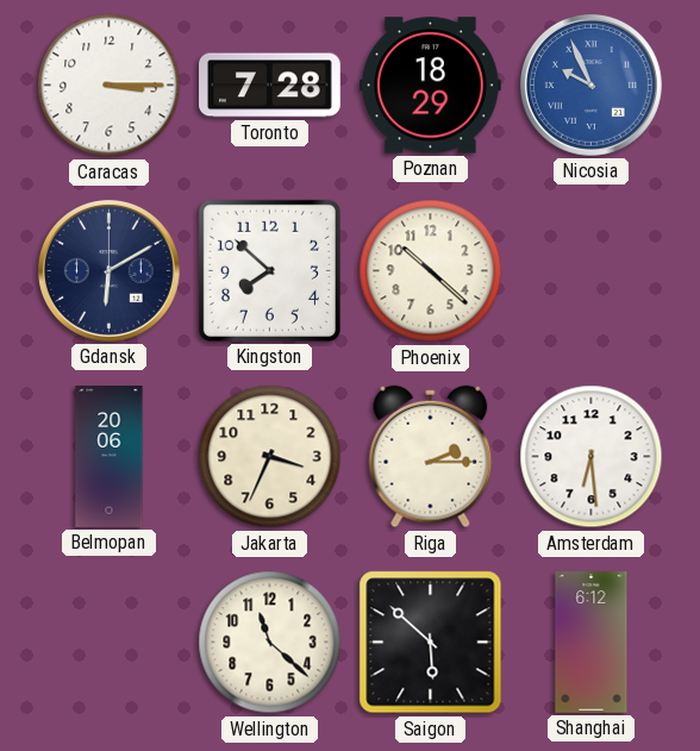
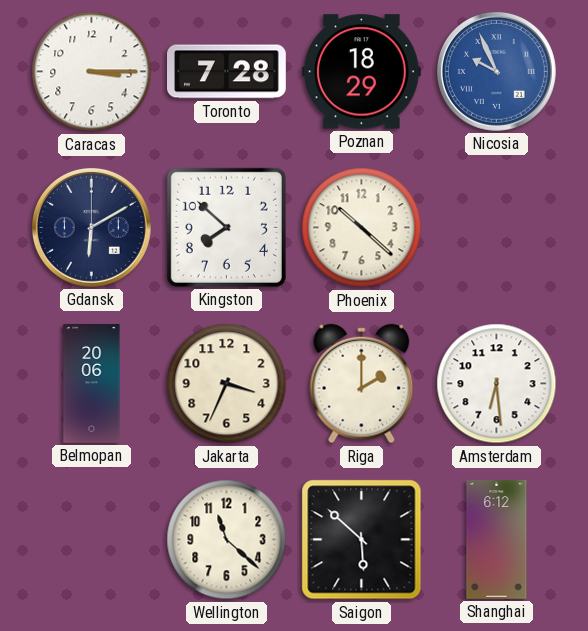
Riga: 2:15 -> 2:00
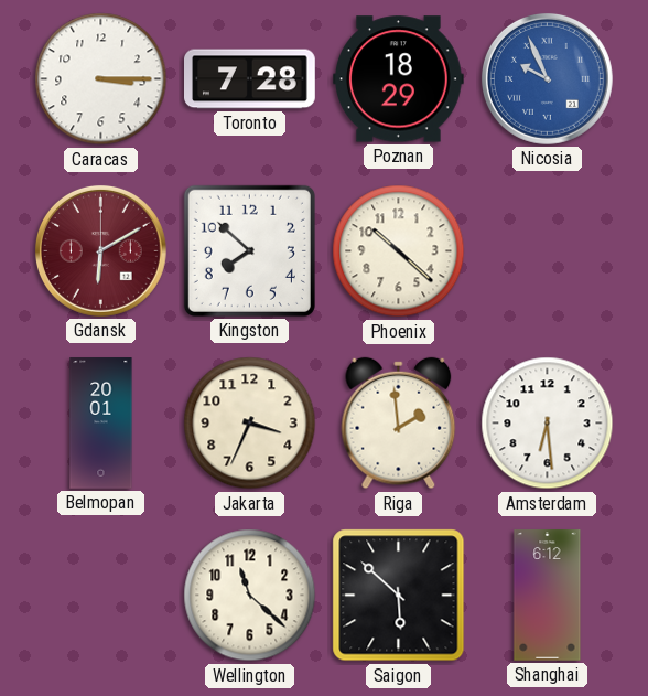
Gdansk dial: navy -> burgundy
Belmopan: 20:06 -> 20:01
Riga: 2:00 -> 1:59
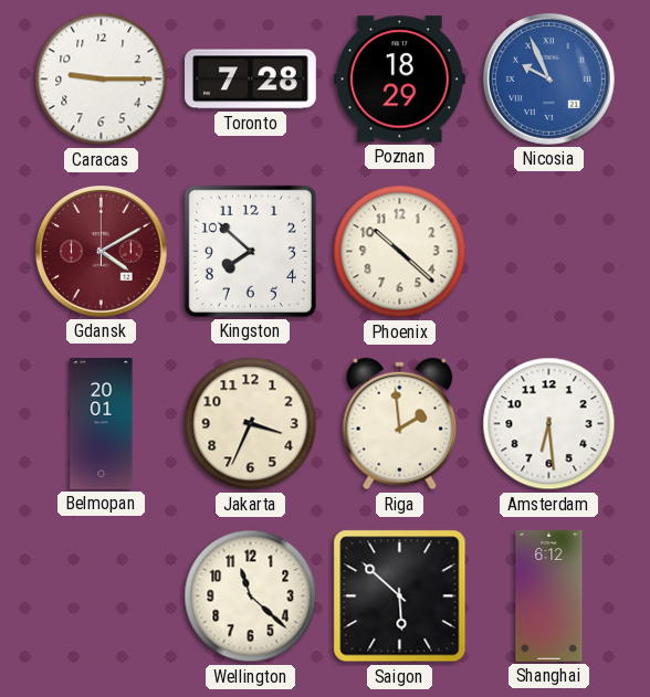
Caracas: 3:15 -> 9:15
Gdansk: 6:10 -> 4:10
